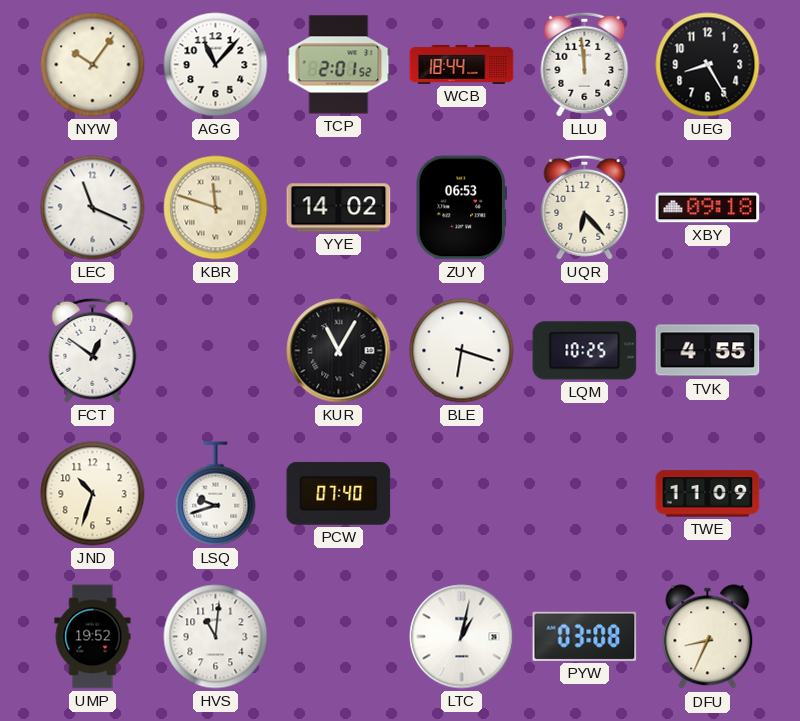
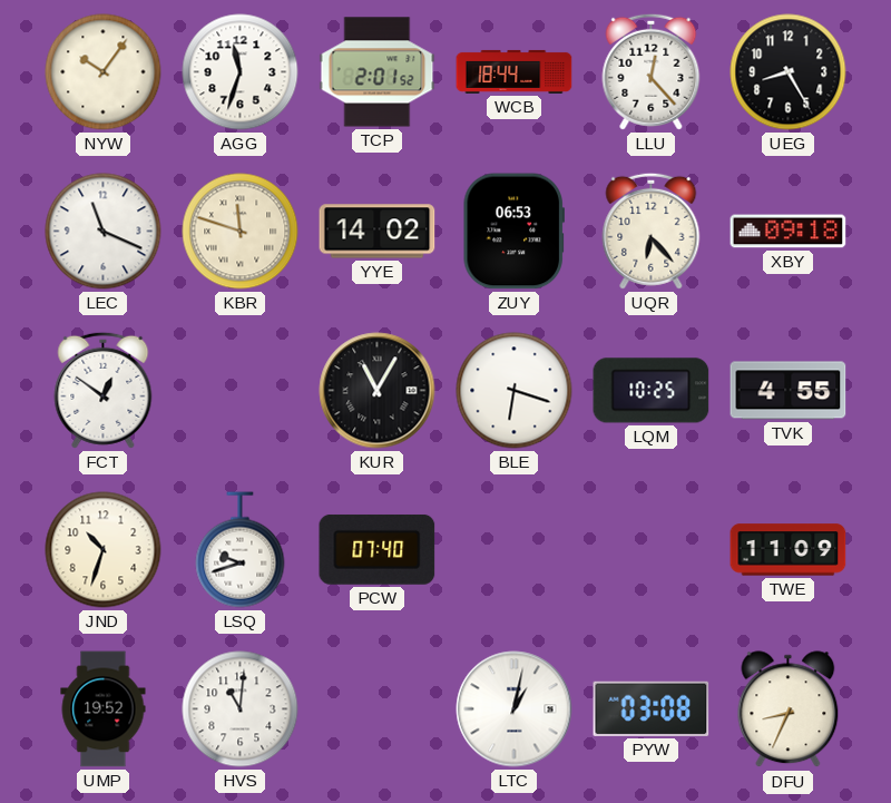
AGG: 11:07 -> 11:33
LLU: 11:59 -> 12:23
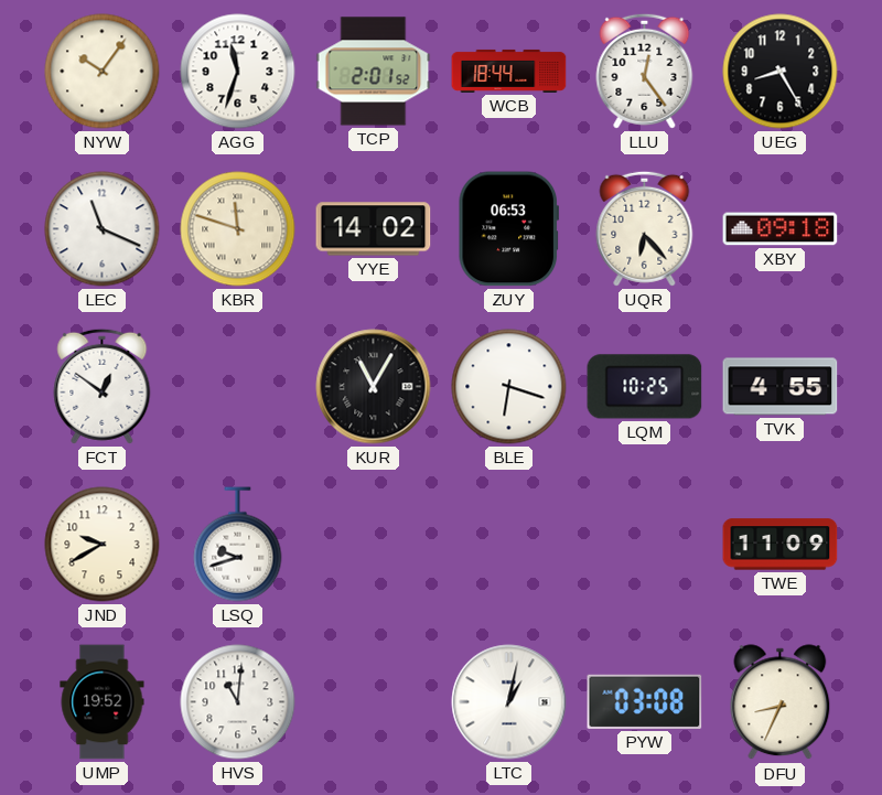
LLU: 12:23 -> 12:24
JND: 10:33 -> 9:40
PCW: 07:40 -> none
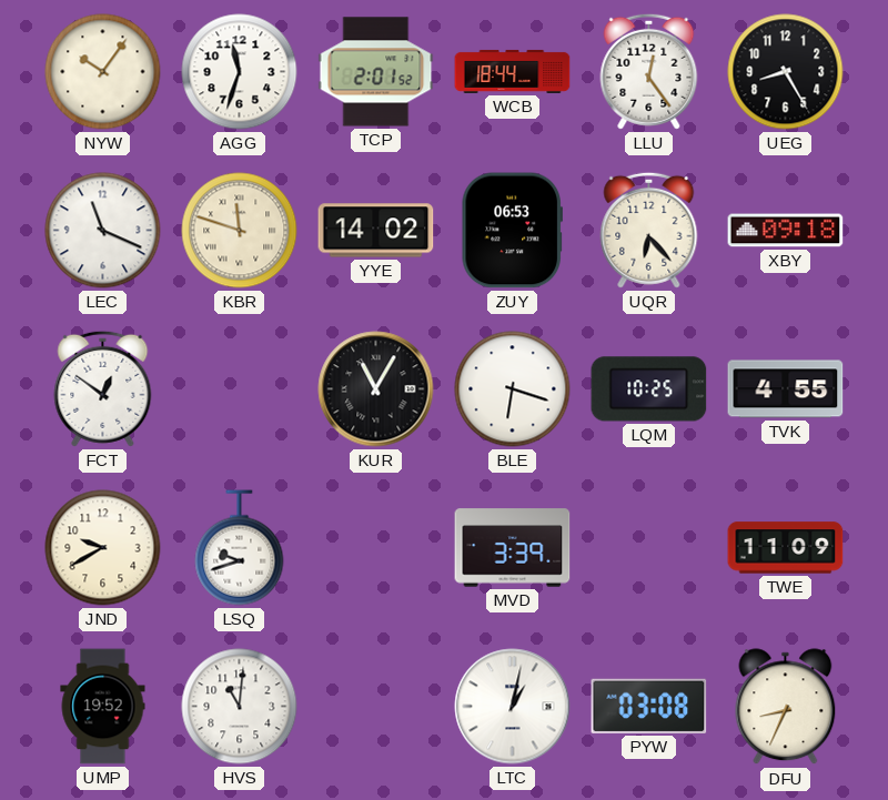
MVD: none -> 3:39
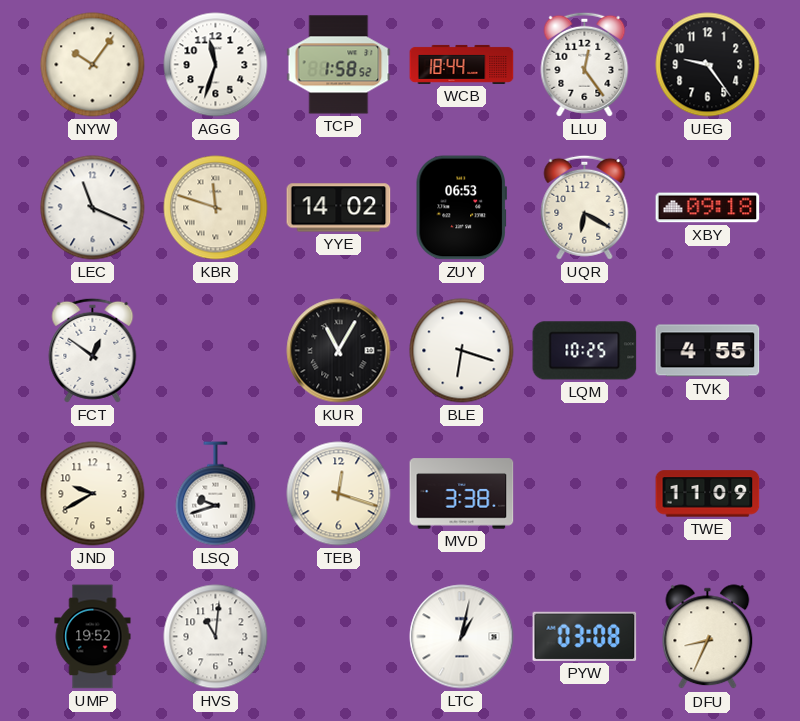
TCP: 2:01 -> 1:58
UEG: 8:25 -> 9:24
UQR: 6:23 -> 6:20
TEB: none -> 12:18
MVD: 3:39 -> 3:38
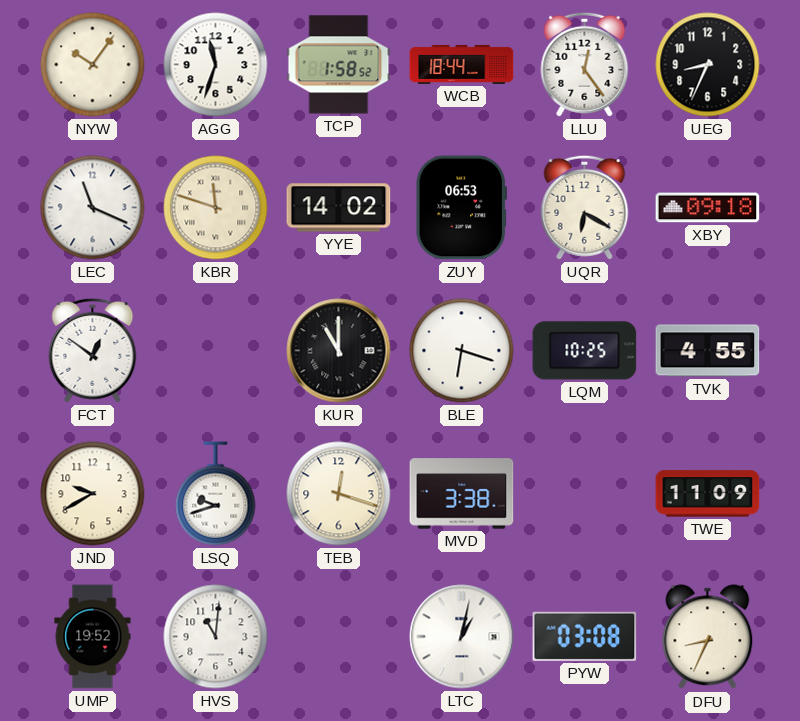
UEG: 9:24 -> 8:34
KUR: 11:05 -> 11:00
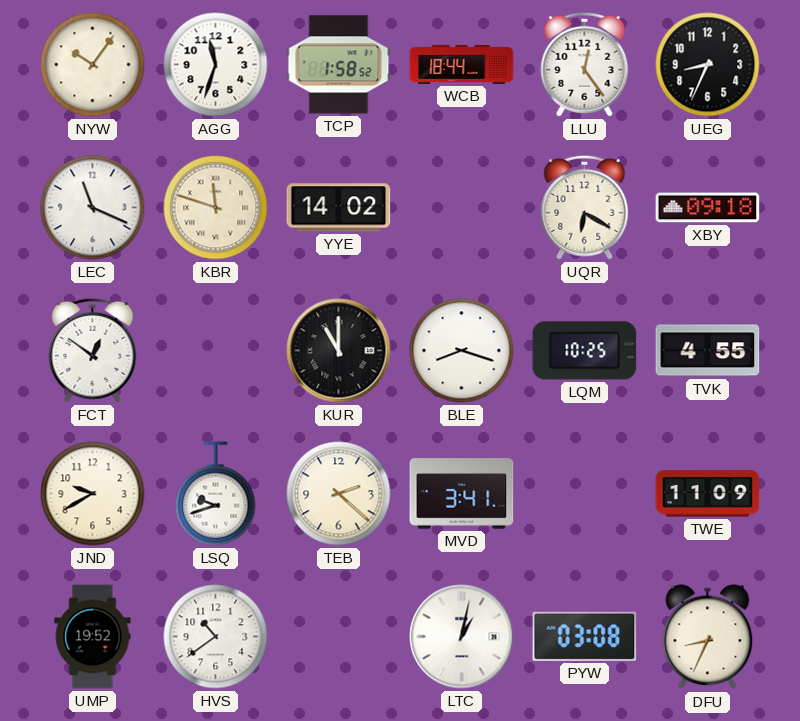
ZUY: 06:53 -> none
BLE: 6:18 -> 8:18
TEB: 12:18 -> 2:22
MVD: 3:38 -> 3:41
HVS: 11:01 -> 10:39
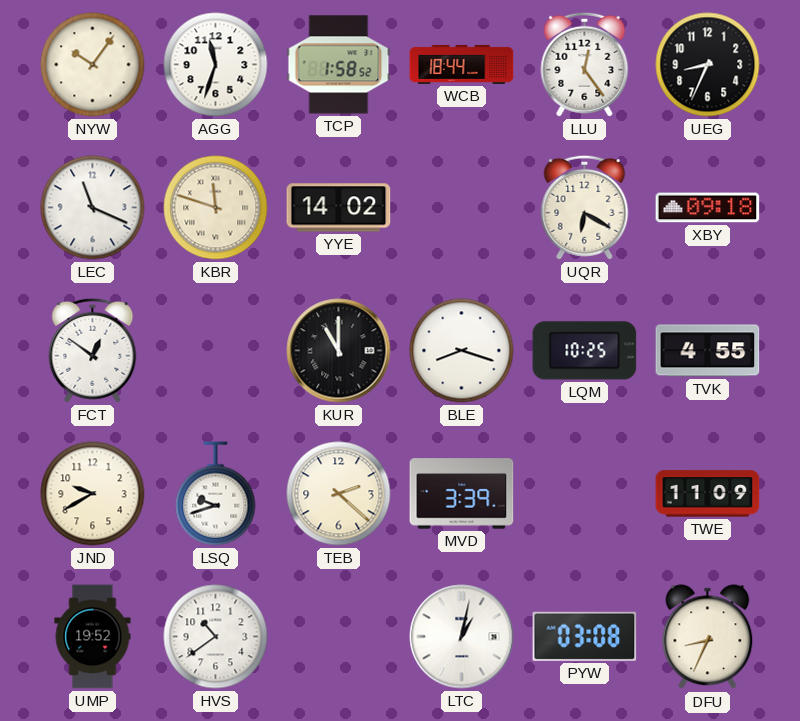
MVD: 3:41 -> 3:39
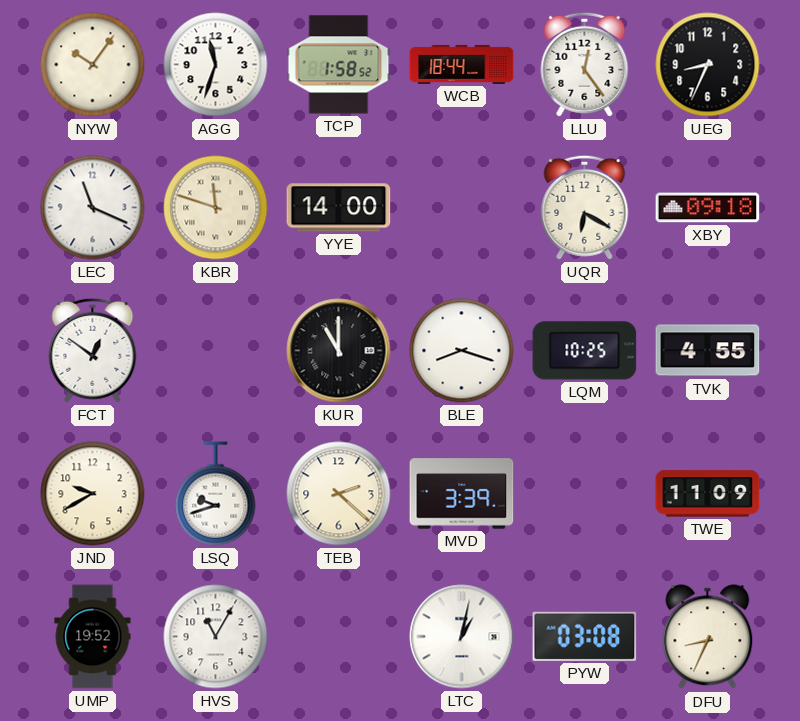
YYE: 14:02 -> 14:00
HVS: 10:39 -> 11:05
